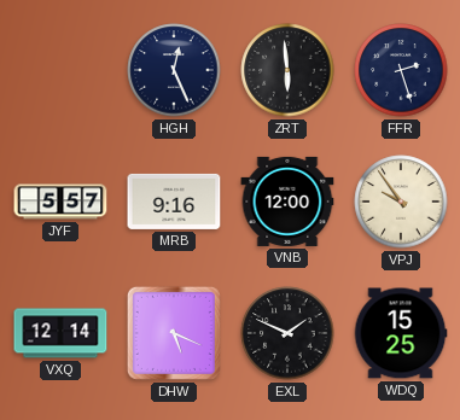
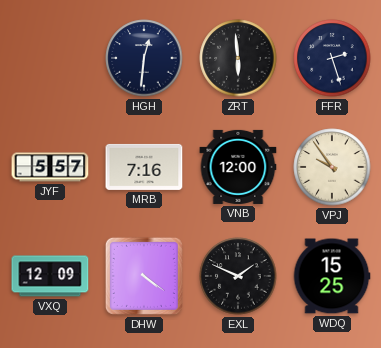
HGH: 12:26 -> 12:31
MRB: 9:16 -> 7:16
VXQ: 12:14 -> 12:09
DHW: 5:19 -> 4:21
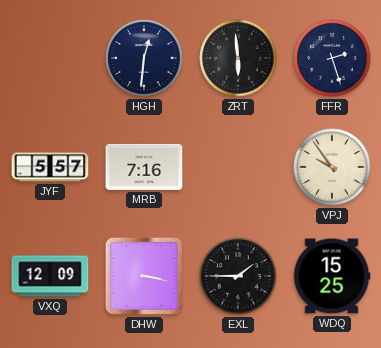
VNB: 12:00 -> none
DHW: 4:21 -> 3:17
EXL: 1:49 -> 1:45
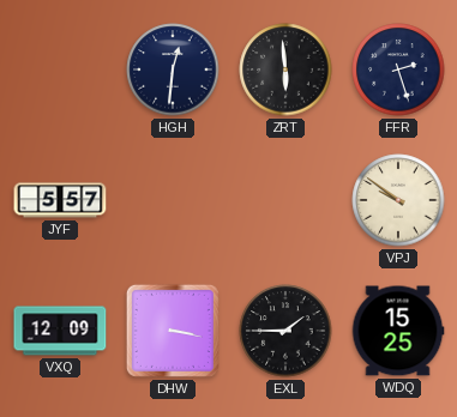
MRB: 7:16 -> none
VPJ: 9:54 -> 9:51
